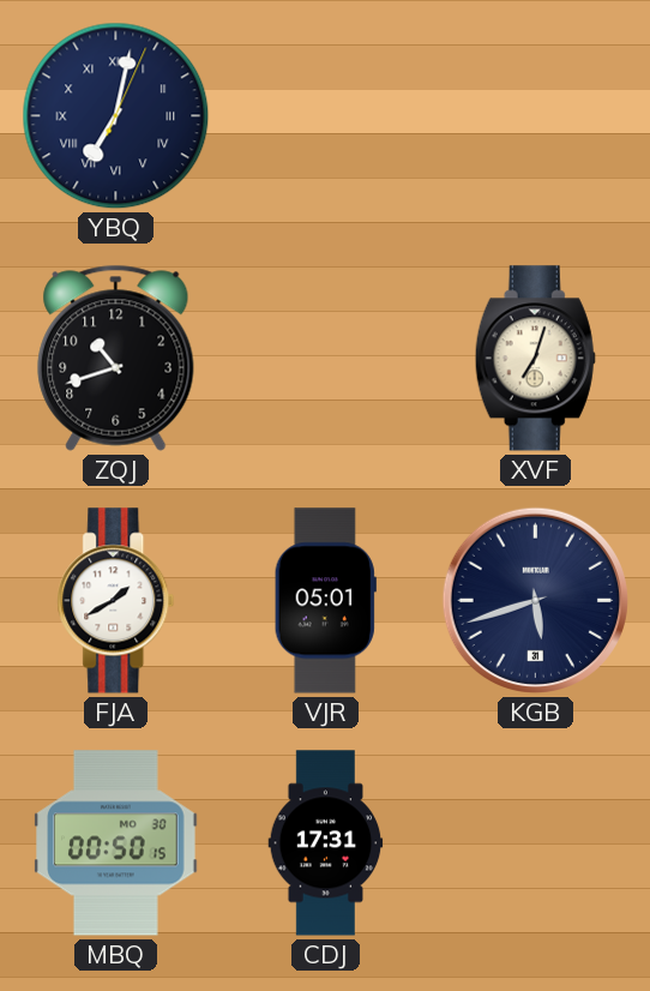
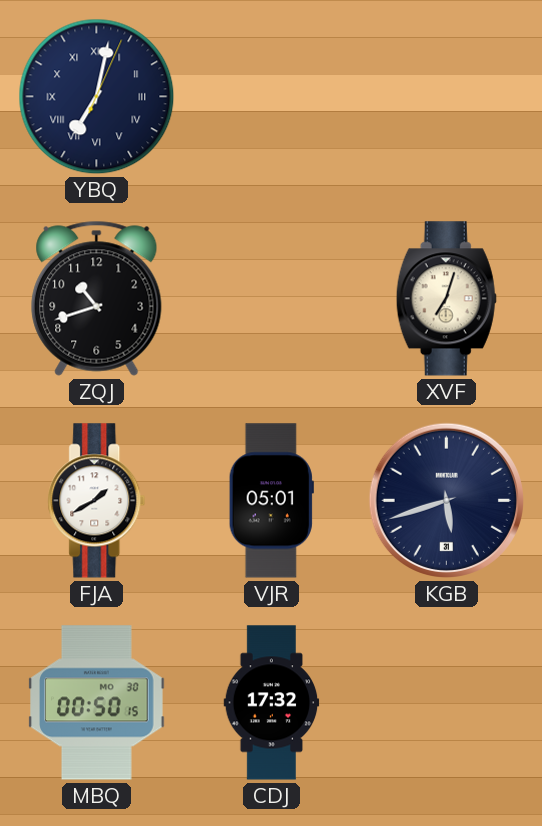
CDJ: 17:31 -> 17:32
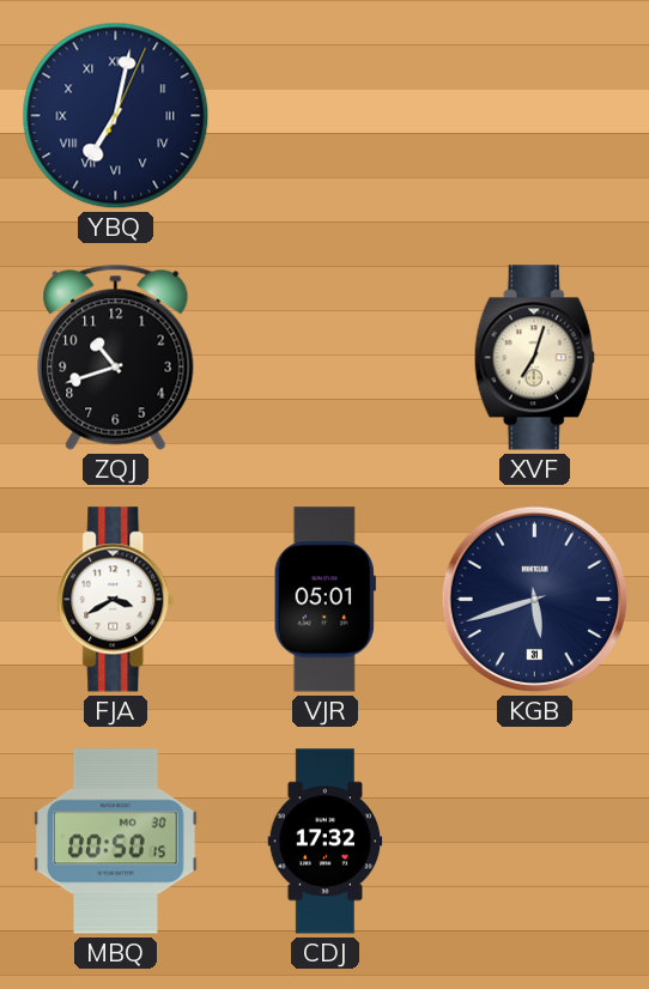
FJA: 1:40 -> 3:40
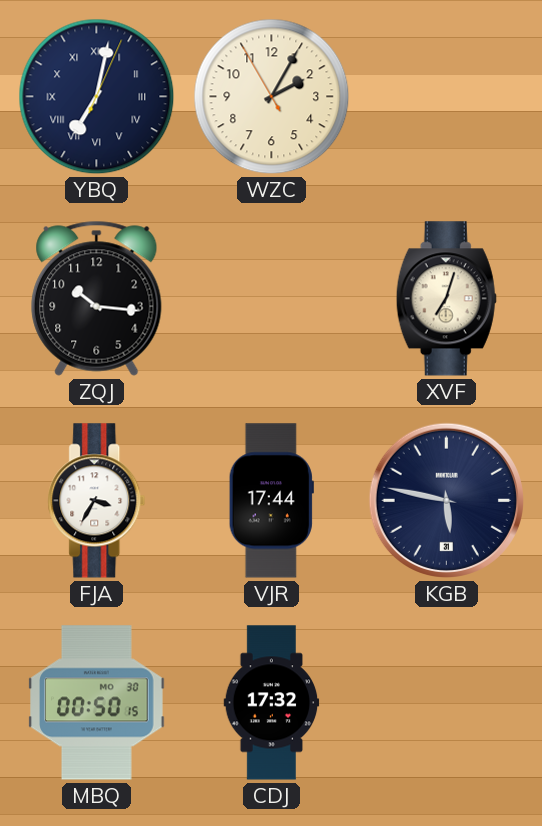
WZC: none -> 2:04
ZQJ: 10:42 -> 10:16
FJA: 3:40 -> 3:35
VJR: 05:01 -> 17:44
KGB: 5:42 -> 5:47
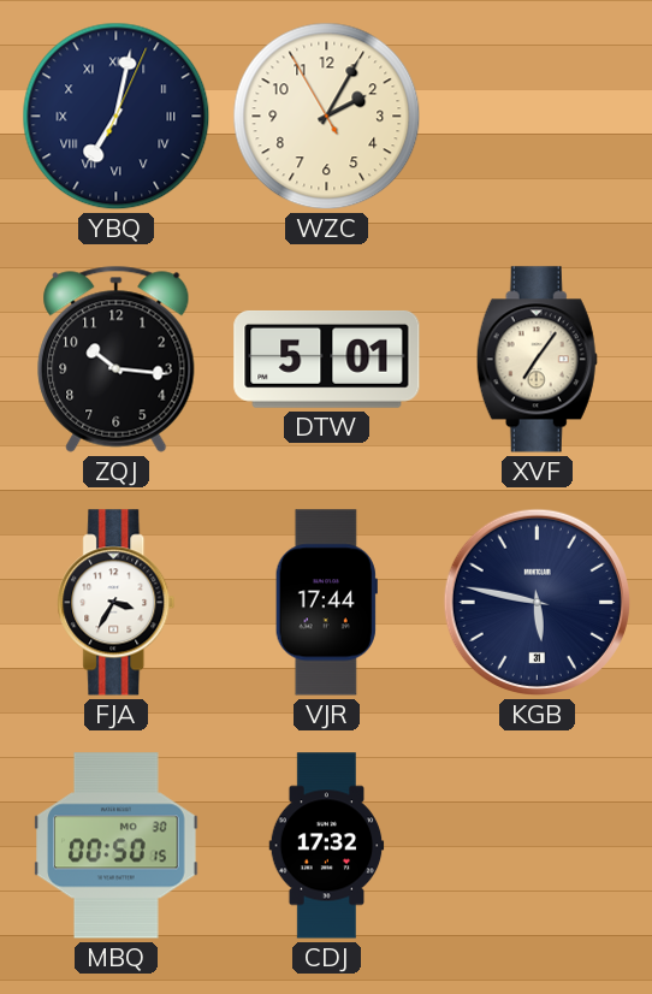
DTW: none -> 5:01
XVF: 7:03 -> 7:06
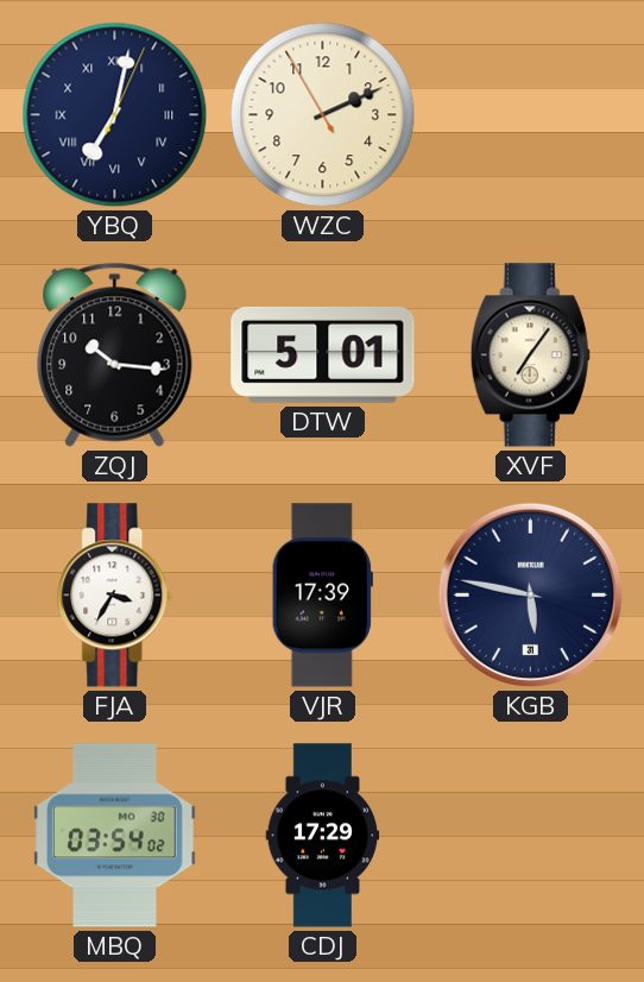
WZC: 2:04 -> 2:10
VJR: 17:44 -> 17:39
MBQ: 00:50 -> 03:54
CDJ: 17:32 -> 17:29
